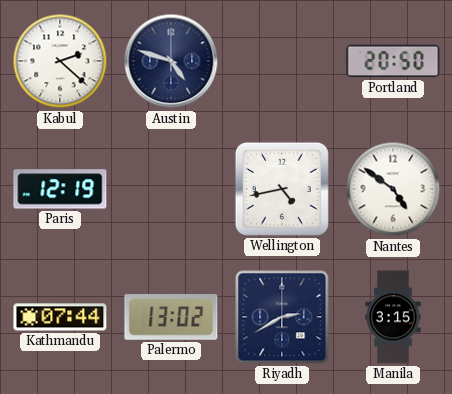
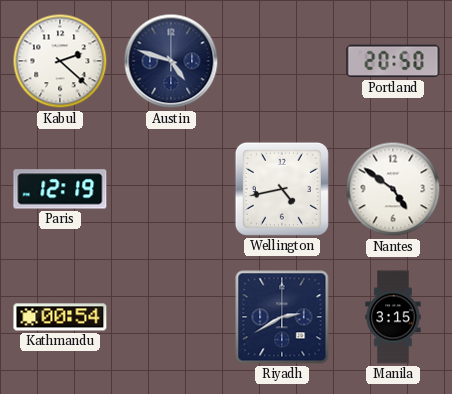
Kathmandu: 07:44 -> 00:54
Palermo: 13:02 -> none
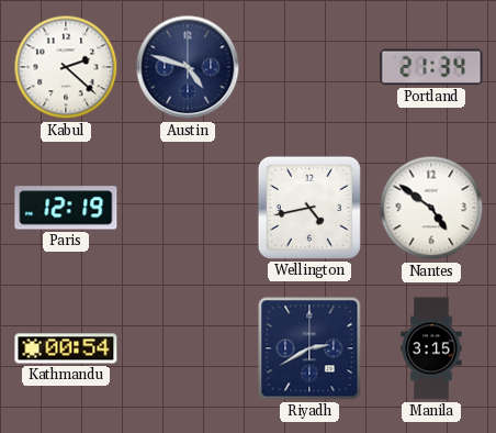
Portland: 20:50 -> 21:34
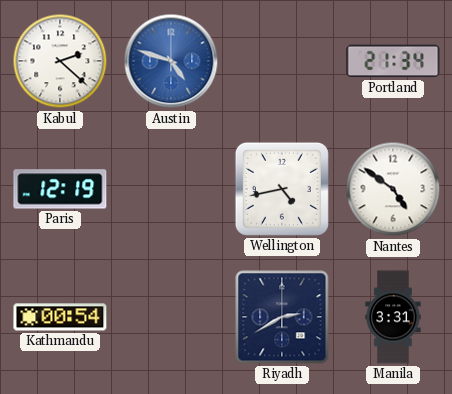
Austin dial: navy -> blue
Manila: 3:15 -> 3:31
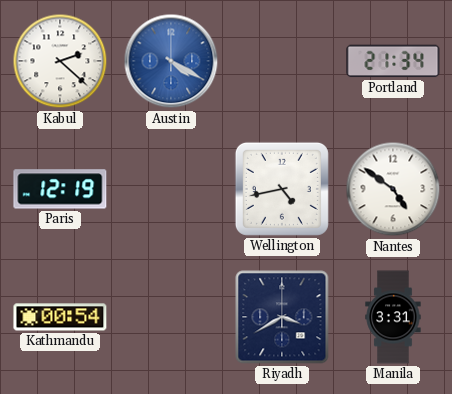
Austin: 4:48 -> 4:20
Riyadh: 2:40 -> 3:40
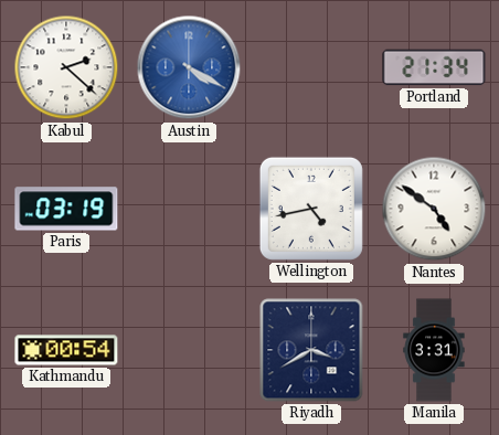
Paris: 12:19 -> 03:19
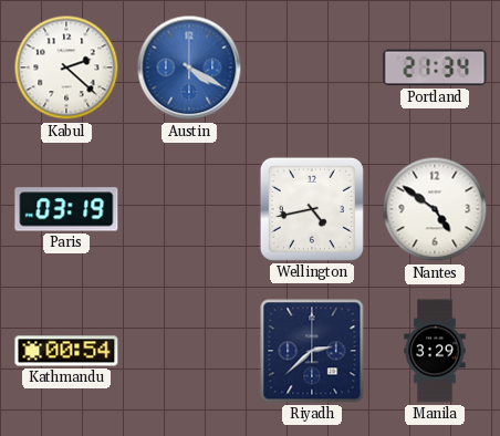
Riyadh: 3:40 -> 2:38
Manila: 3:31 -> 3:29
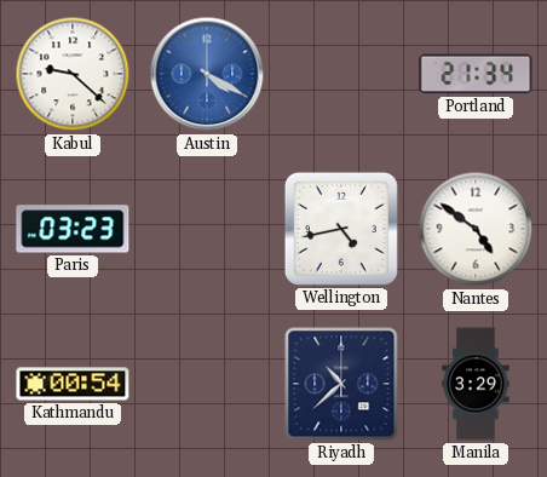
Kabul: 2:22 -> 9:22
Paris: 03:19 -> 03:23
Riyadh: 2:38 -> 10:38
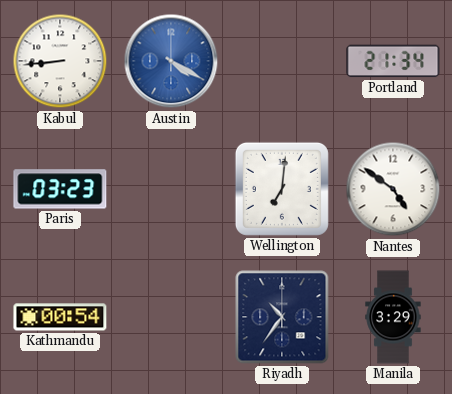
Kabul: 9:22 -> 8:44
Wellington: 4:43 -> 7:01
Riyadh: 10:38 -> 10:36
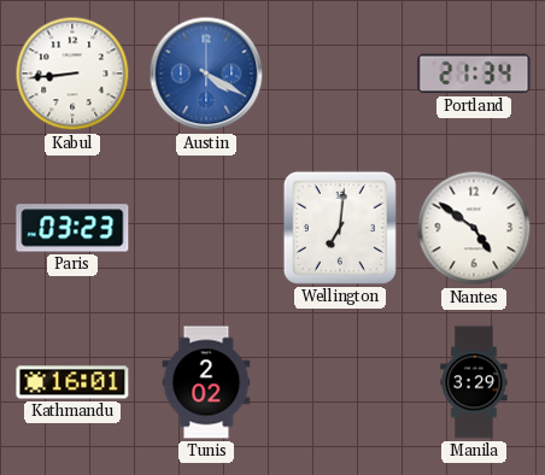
Kathmandu: 00:54 -> 16:01
Tunis: none -> 2:02
Riyadh: 10:36 -> none
